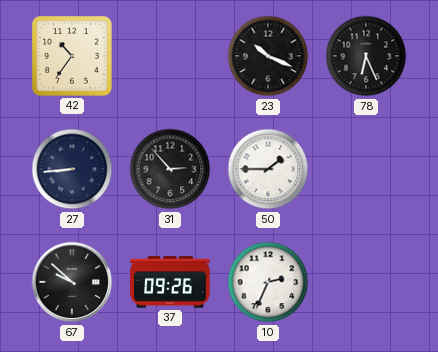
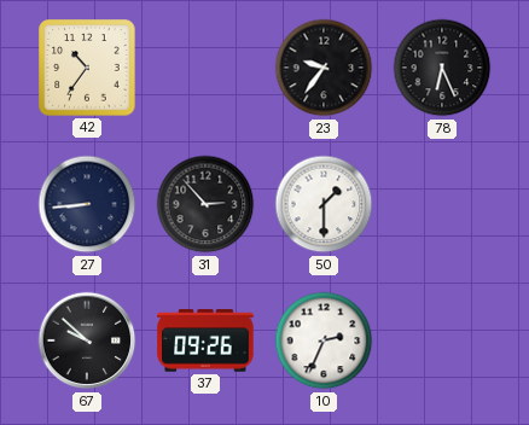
23: 10:19 -> 9:36
50: 1:45 -> 1:30
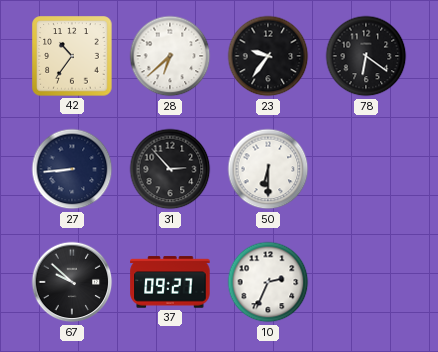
28: none -> 6:38
78: 6:26 -> 6:21
50: 1:30 -> 6:30
37: 09:26 -> 09:27
